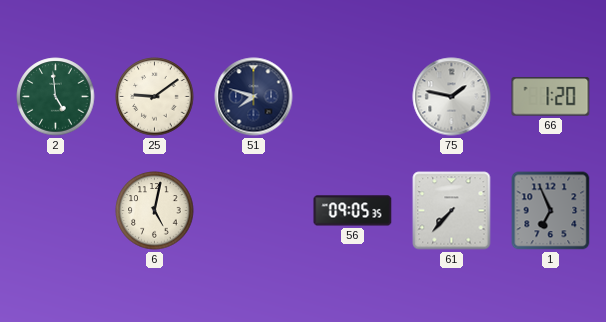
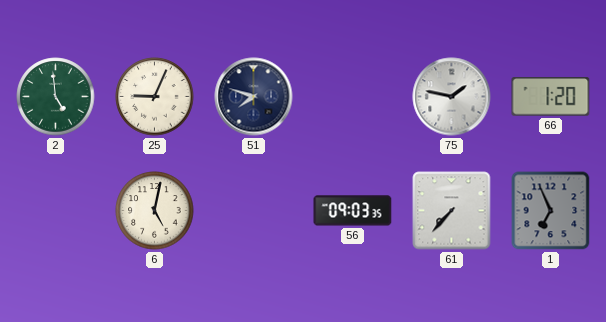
25: 9:09 -> 9:04
56: 09:05 -> 09:03
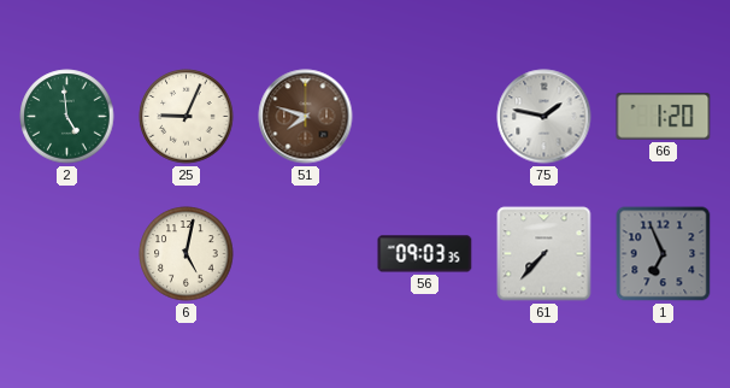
51 dial: navy -> brown
